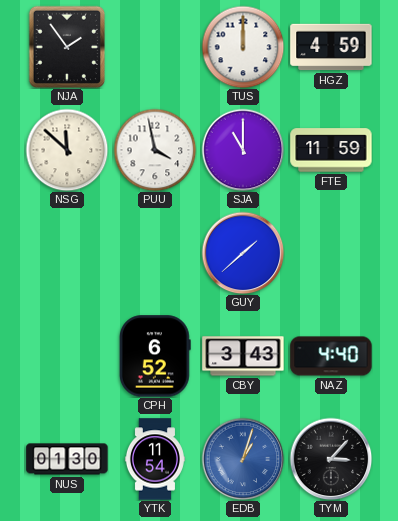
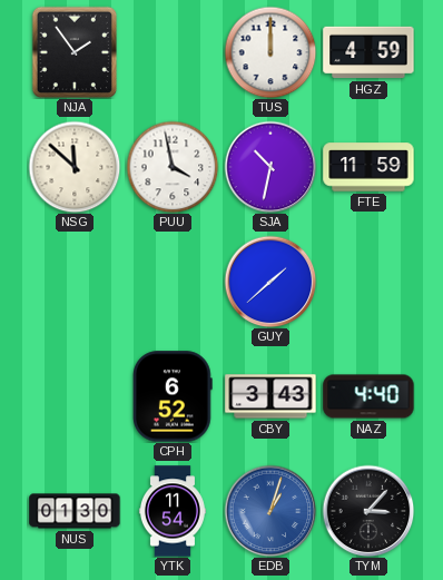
SJA: 11:00 -> 10:32
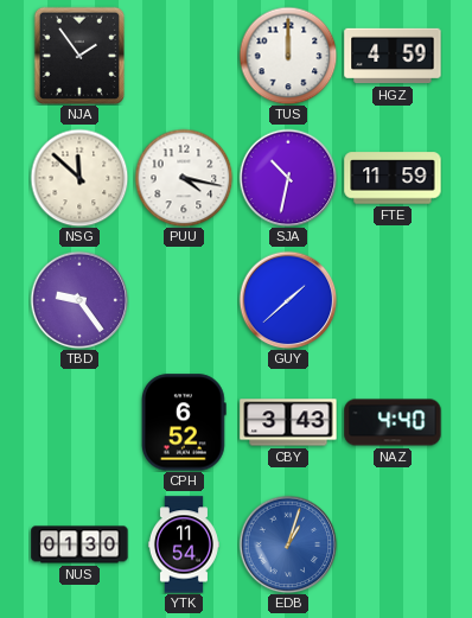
PUU: 3:58 -> 4:17
TBD: none -> 9:24
TYM: 3:07 -> none
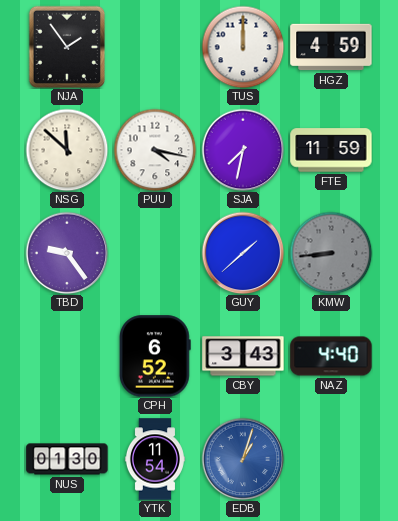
SJA: 10:32 -> 7:32
KMW: none -> 8:44
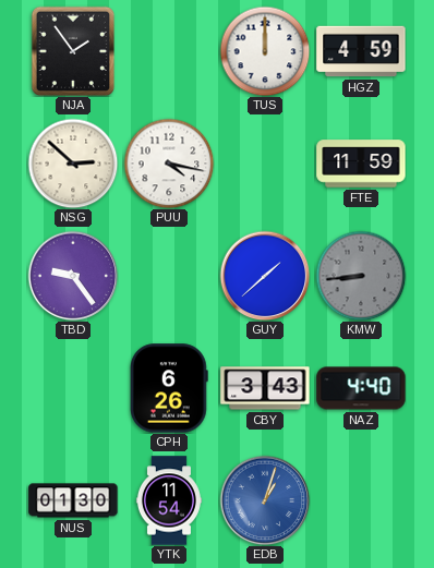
NSG: 11:52 -> 2:52
SJA: 7:32 -> none
CPH: 6:52 -> 6:26
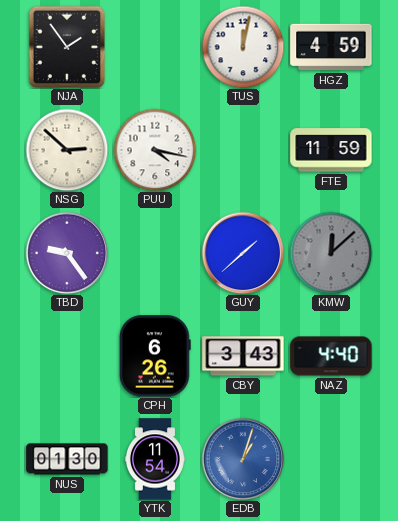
TUS: 12:00 -> 12:02
KMW: 8:44 -> 12:08
